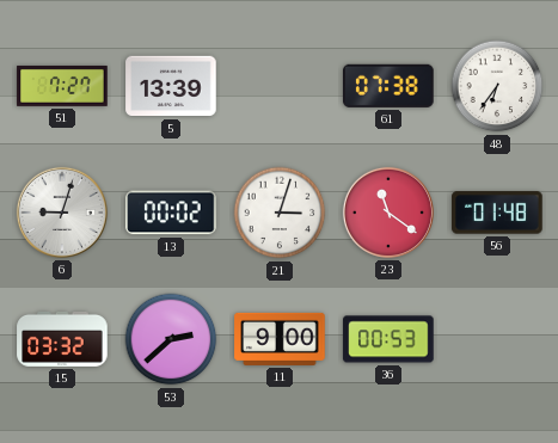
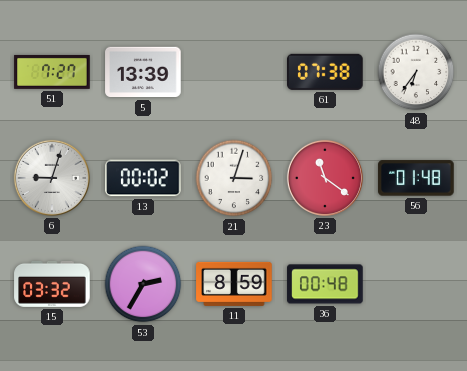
53: 2:38 -> 2:35
11: 9:00 -> 8:59
36: 00:53 -> 00:48
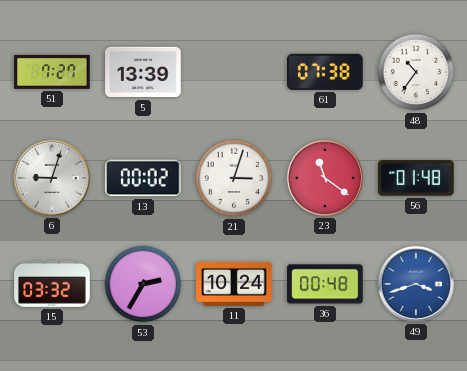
48: 6:36 -> 10:36
11: 8:59 -> 10:24
49: none -> 3:42
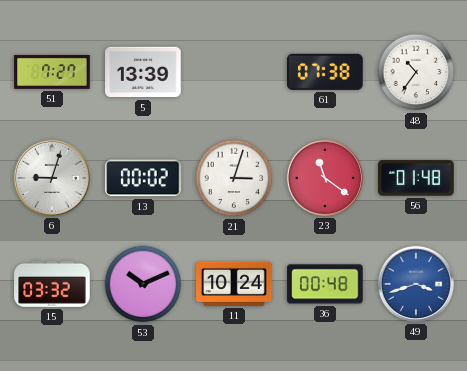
53: 2:35 -> 10:11
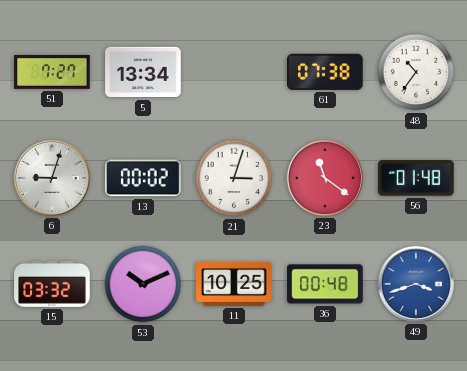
5: 13:39 -> 13:34
11: 10:24 -> 10:25
